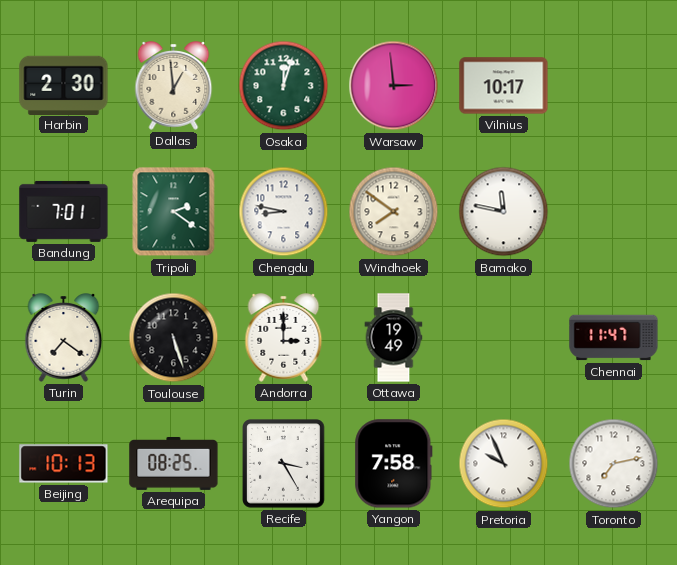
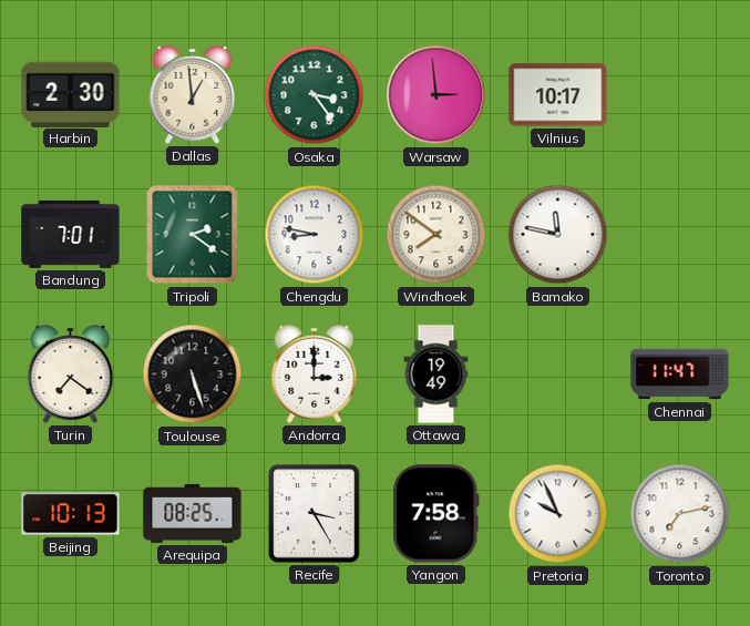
Osaka: 12:03 -> 3:24
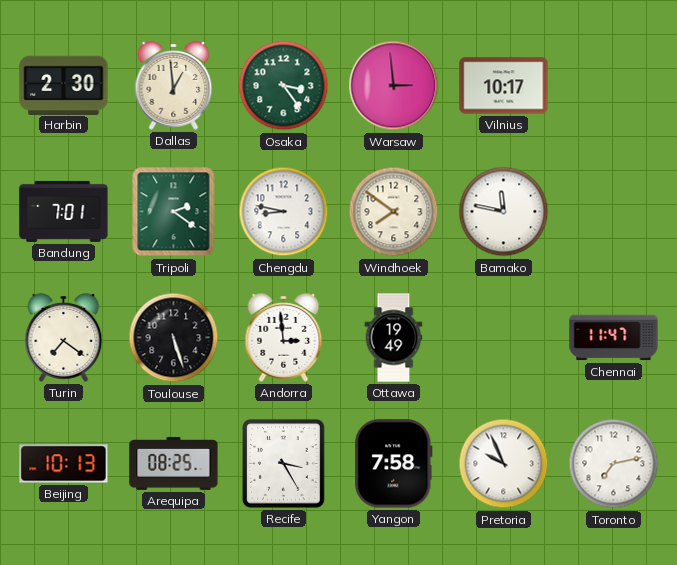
Andorra: 3:00 -> 2:59
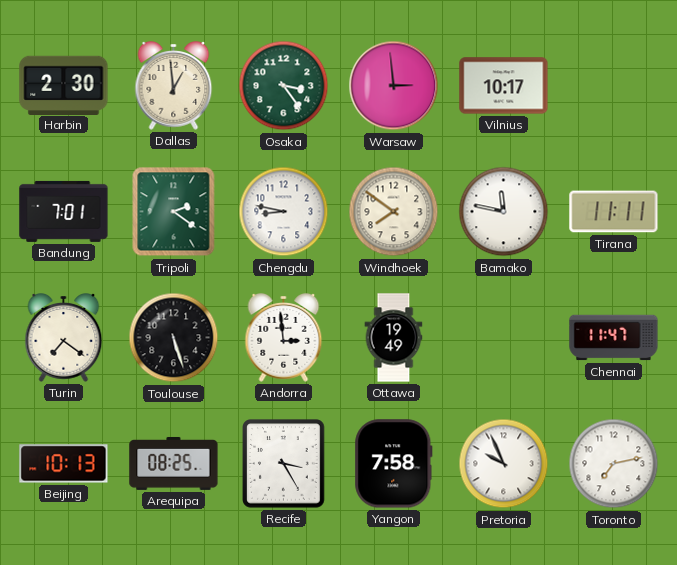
Tirana: none -> 11:11
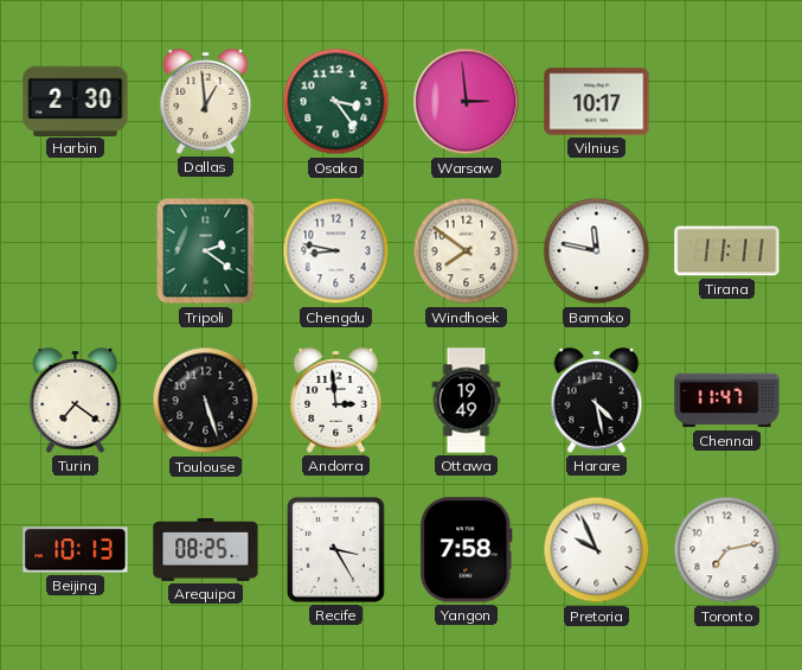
Bandung: 7:01 -> none
Harare: none -> 4:28
